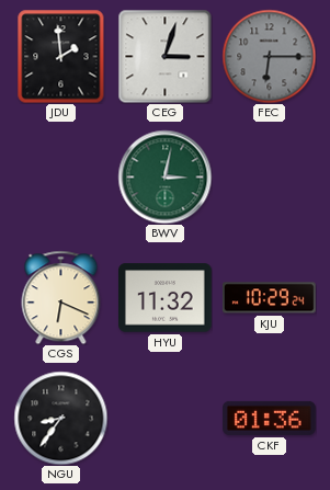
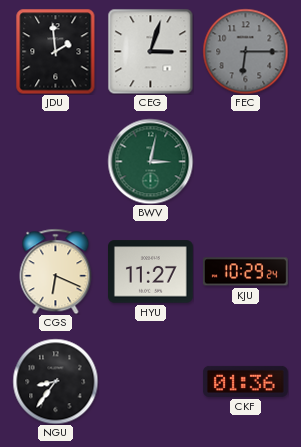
HYU: 11:32 -> 11:27
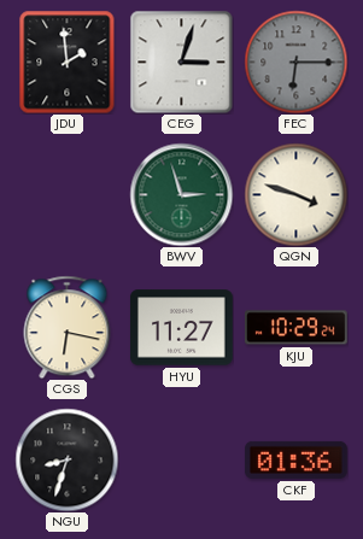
BWV: 3:02 -> 2:57
QGN: none -> 3:48
CGS: 6:19 -> 6:17
NGU: 8:36 -> 8:33
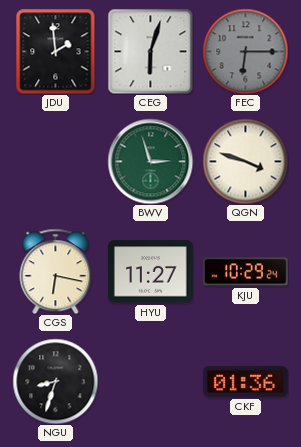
CEG: 3:03 -> 6:03
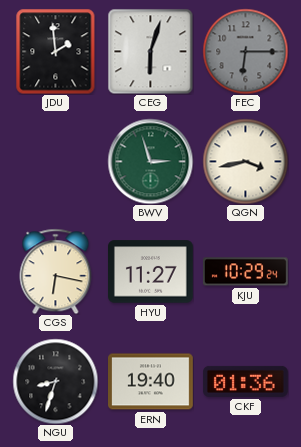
QGN: 3:48 -> 3:43
ERN: none -> 19:40
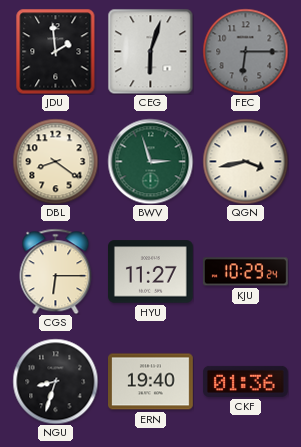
DBL: none -> 8:21
CGS: 6:17 -> 6:15
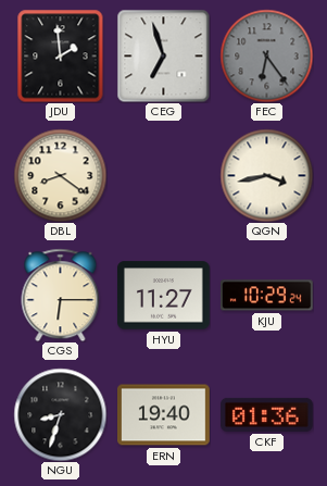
CEG: 6:03 -> 6:57
FEC: 6:15 -> 6:24
BWV: 2:57 -> none
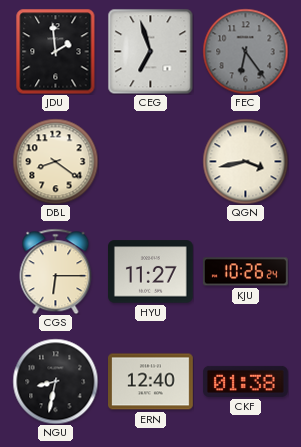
KJU: 10:29 -> 10:26
NGU: 8:33 -> 8:32
ERN: 19:40 -> 12:40
CKF: 01:36 -> 01:38
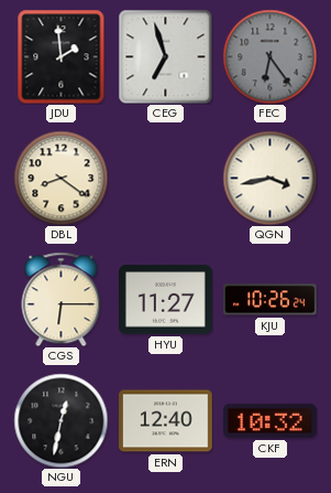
NGU: 8:32 -> 12:32
CKF: 01:38 -> 10:32
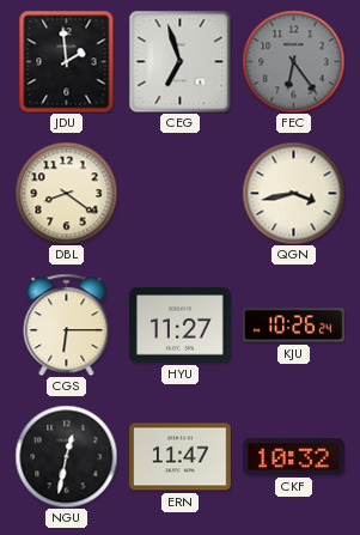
ERN: 12:40 -> 11:47
